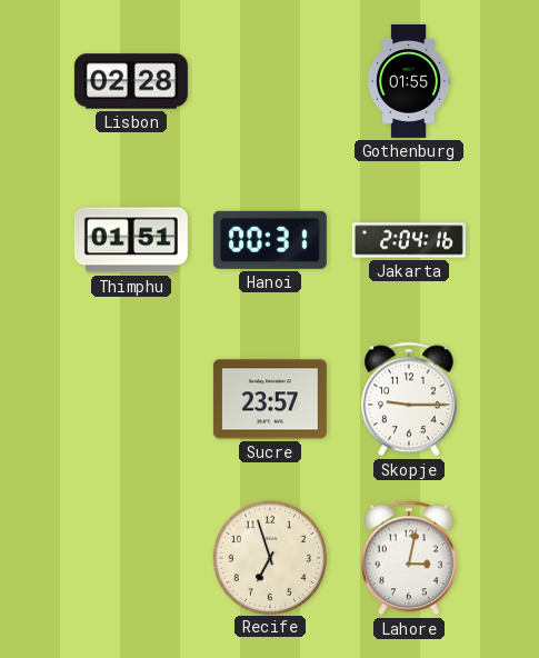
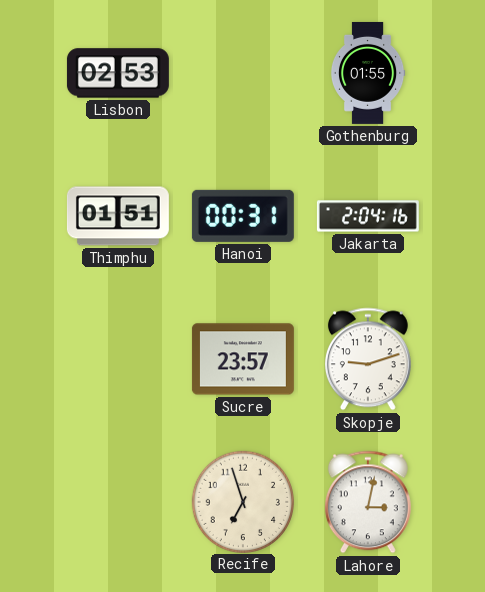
Lisbon: 02:28 -> 02:53
Skopje: 9:15 -> 9:12
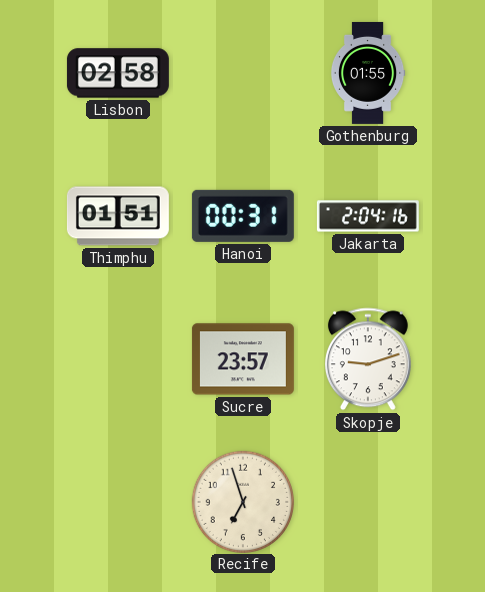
Lisbon: 02:53 -> 02:58
Lahore: 3:02 -> none
